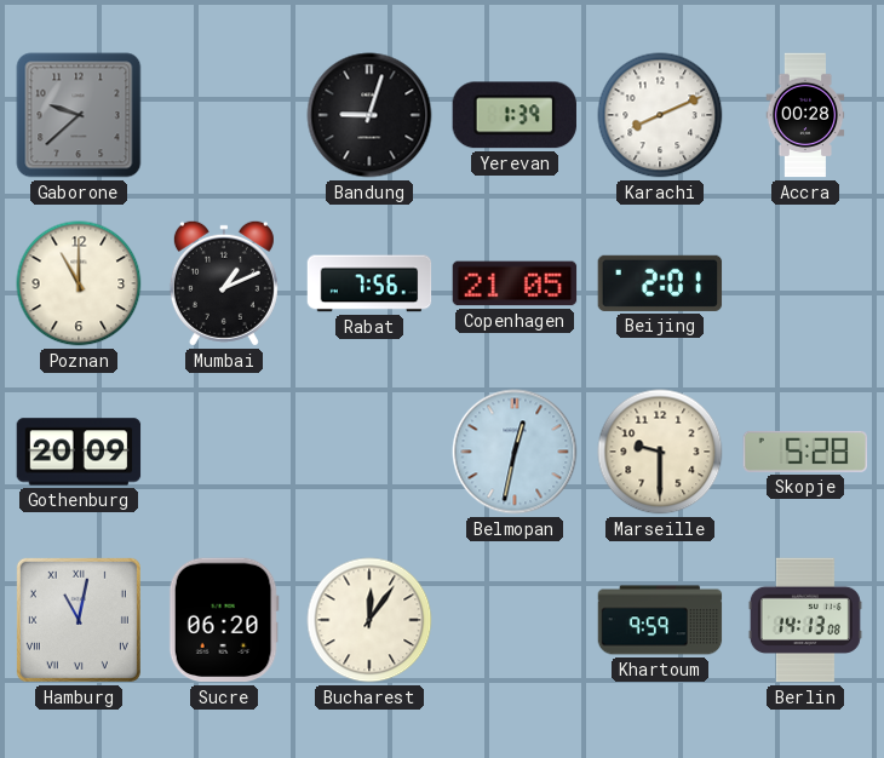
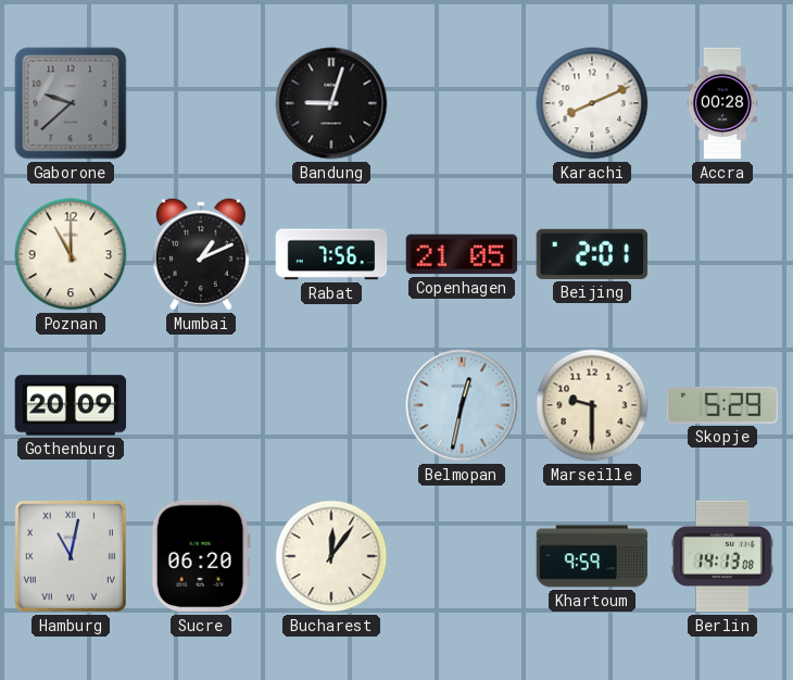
Yerevan: 1:39 -> none
Skopje: 5:28 -> 5:29
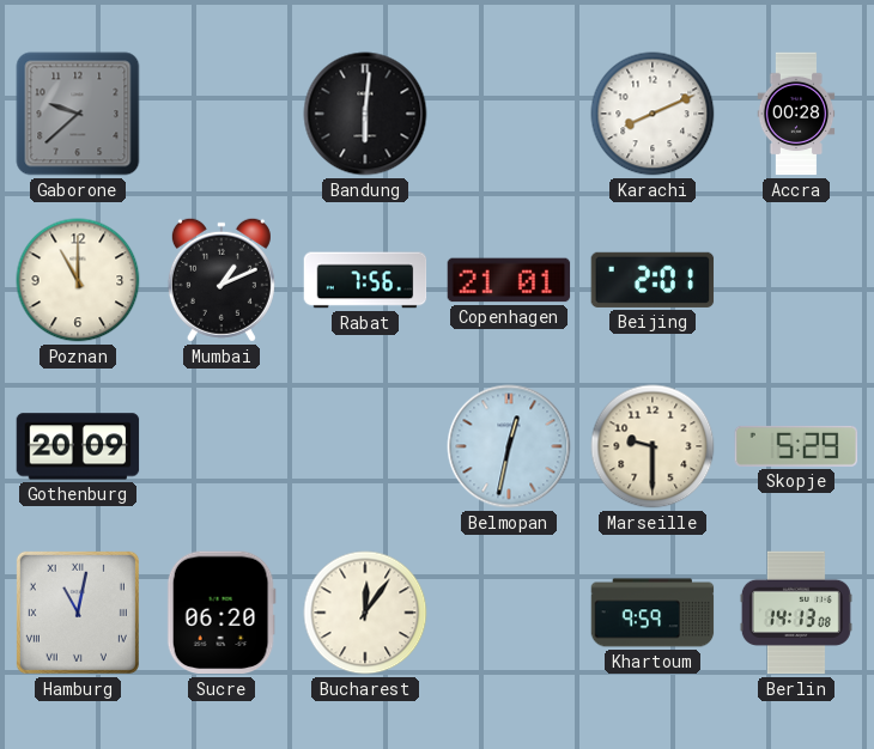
Bandung: 9:03 -> 6:01
Copenhagen: 21:05 -> 21:01
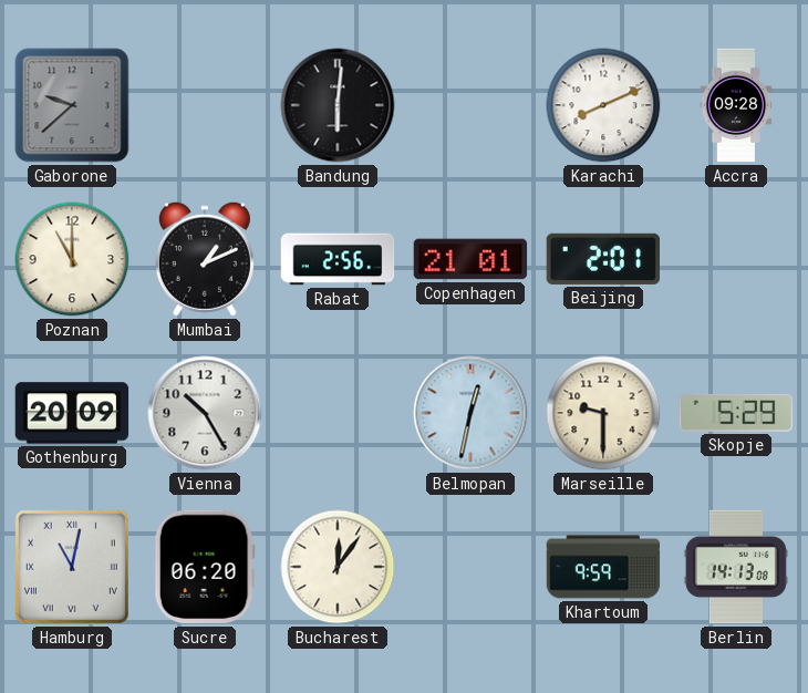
Accra: 00:28 -> 09:28
Rabat: 7:56 -> 2:56
Vienna: none -> 10:25
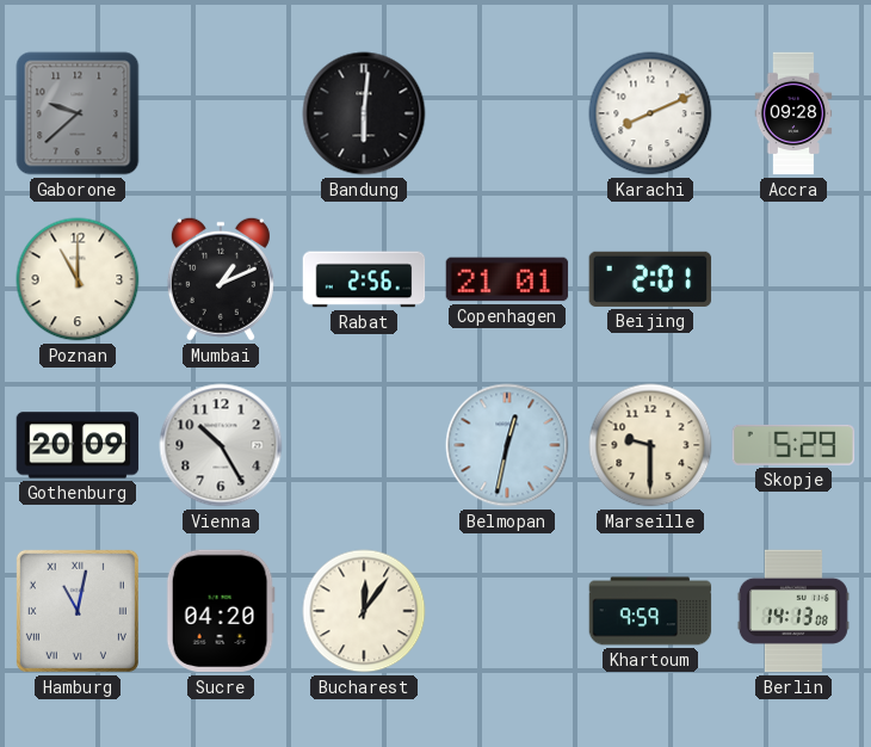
Sucre: 06:20 -> 04:20
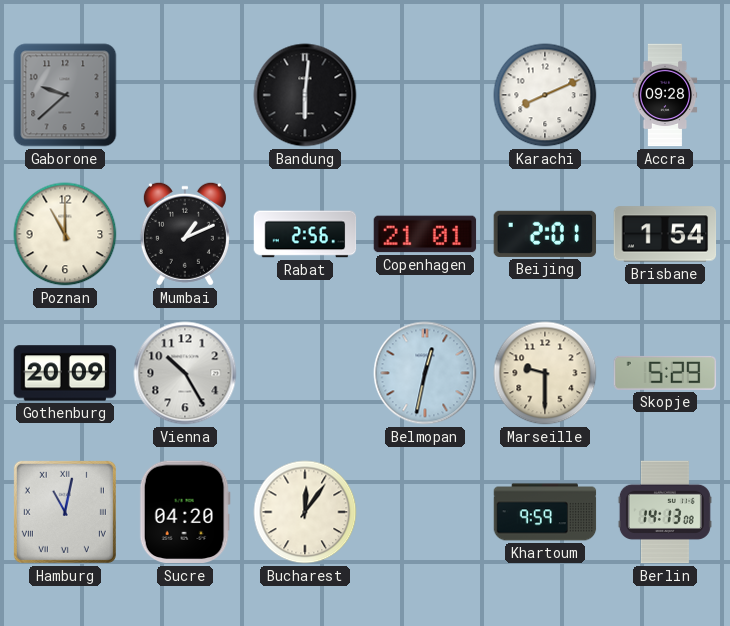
Brisbane: none -> 1:54
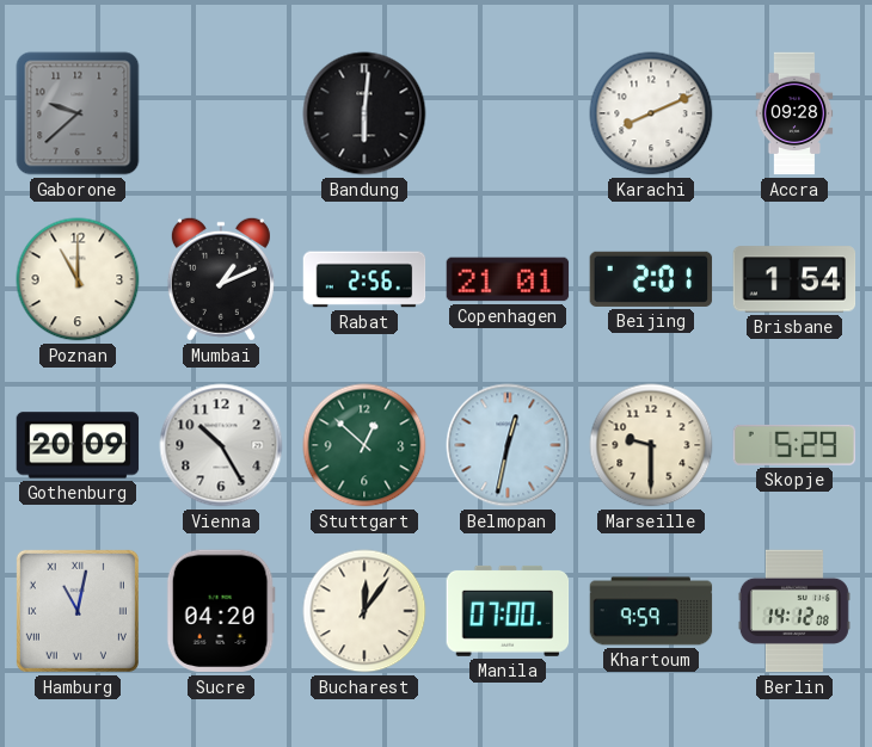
Stuttgart: none -> 12:52
Manila: none -> 07:00
Berlin: 14:13 -> 14:12
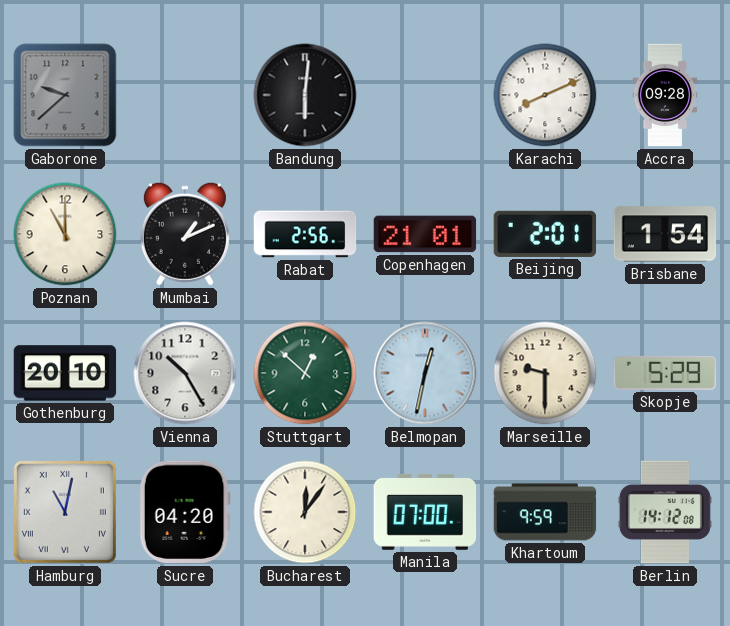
Gothenburg: 20:09 -> 20:10
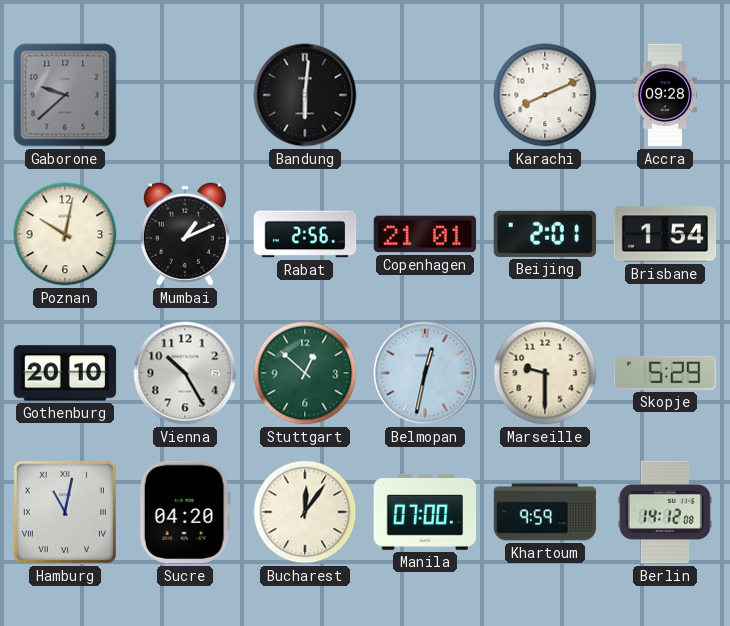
Poznan: 11:00 -> 10:02
